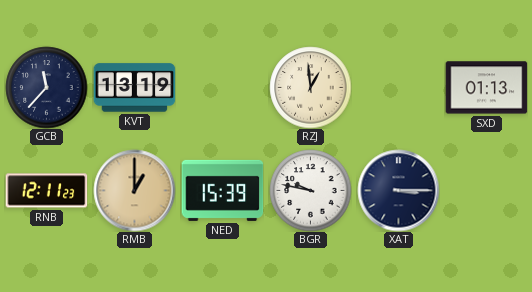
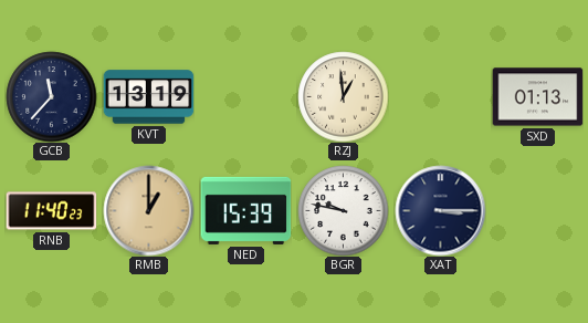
RNB: 12:11 -> 11:40
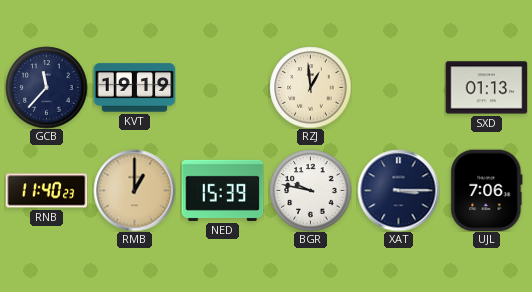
KVT: 13:19 -> 19:19
UJL: none -> 7:06
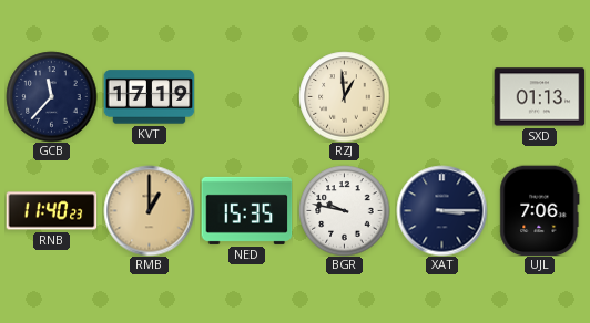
KVT: 19:19 -> 17:19
NED: 15:39 -> 15:35
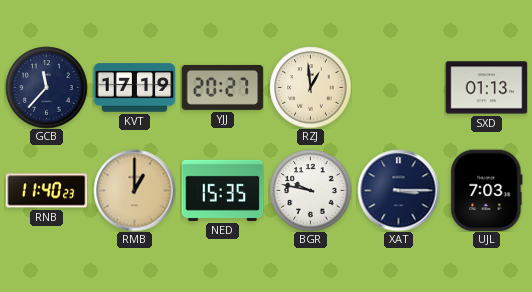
YJJ: none -> 20:27
UJL: 7:06 -> 7:03
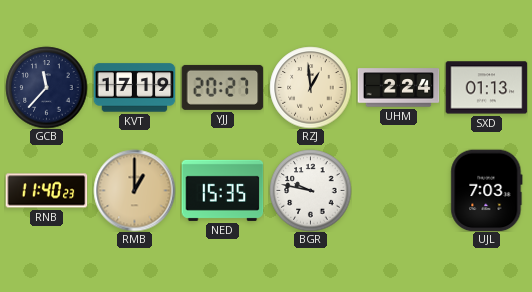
UHM: none -> 2:24
XAT: 3:15 -> none
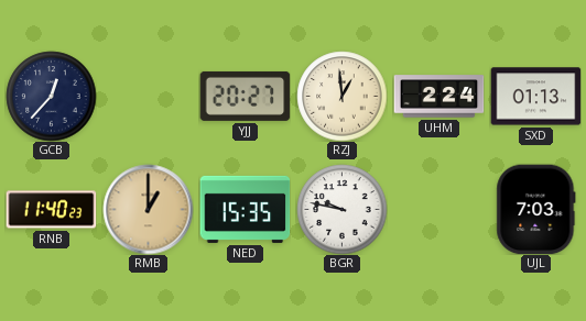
GCB: 11:37 -> 12:37
KVT: 17:19 -> none
